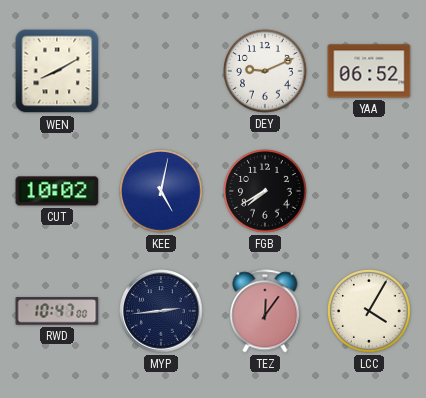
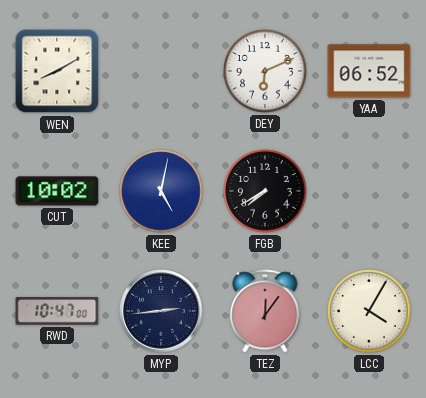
DEY: 9:11 -> 6:11
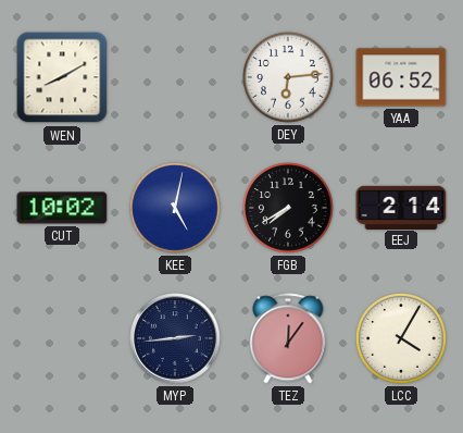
DEY: 6:11 -> 6:14
EEJ: none -> 2:14
RWD: 10:47 -> none
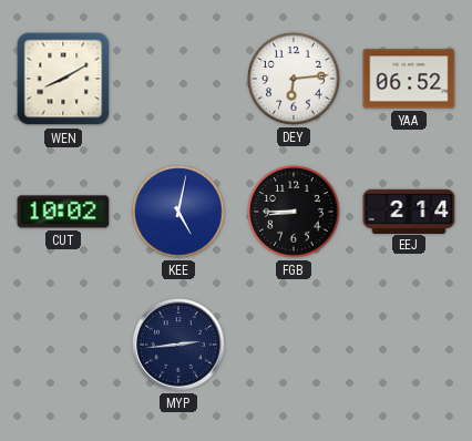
FGB: 7:40 -> 8:45
TEZ: 12:06 -> none
LCC: 4:05 -> none
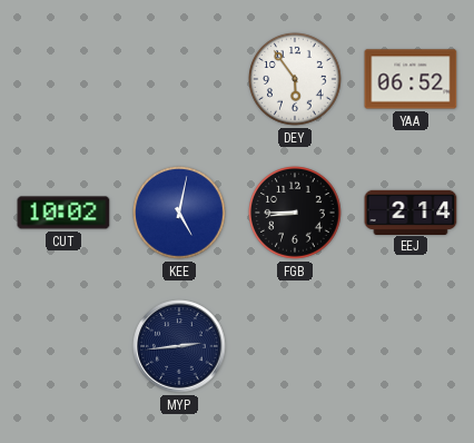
WEN: 8:10 -> none
DEY: 6:14 -> 5:54
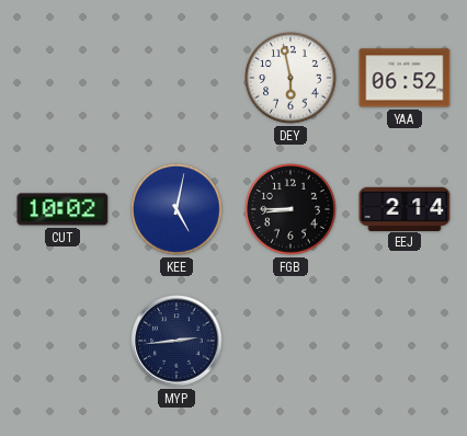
DEY: 5:54 -> 5:58
